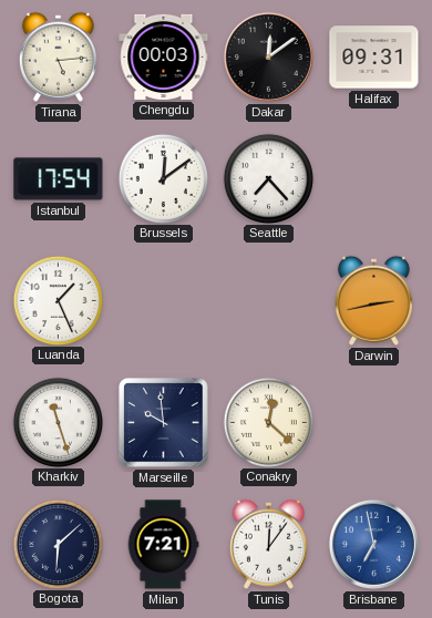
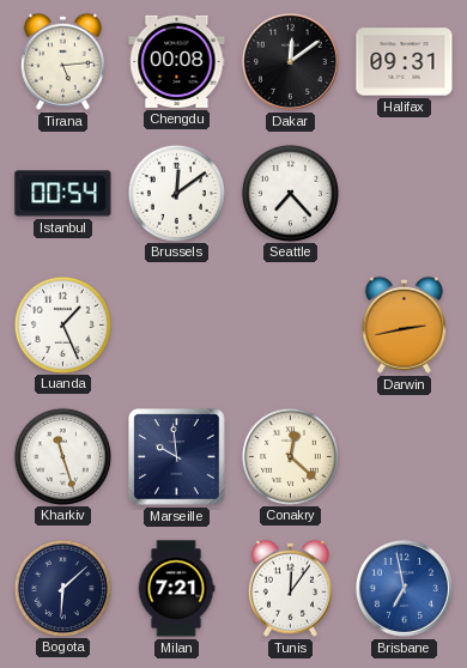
Chengdu: 00:03 -> 00:08
Istanbul: 17:54 -> 00:54
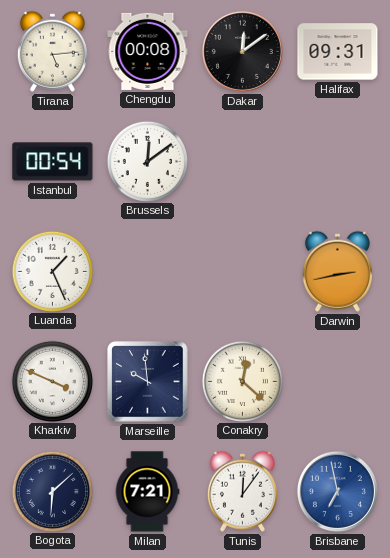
Seattle: 7:23 -> none
Kharkiv: 11:27 -> 3:49
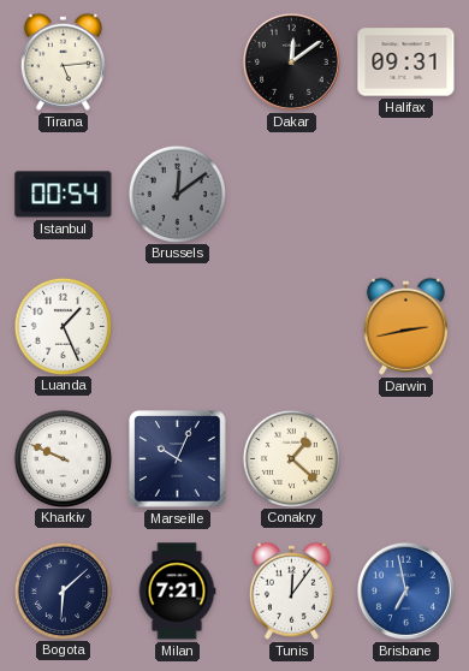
Chengdu: 00:08 -> none
Brussels dial: white -> grey
Kharkiv: 3:49 -> 9:49
Marseille: 9:59 -> 10:04
Conakry: 12:22 -> 1:22
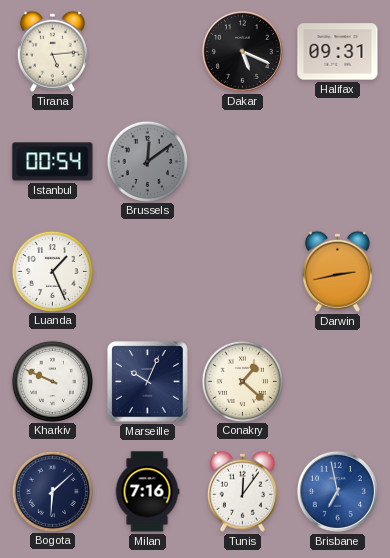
Dakar: 12:09 -> 5:19
Milan: 7:21 -> 7:16
